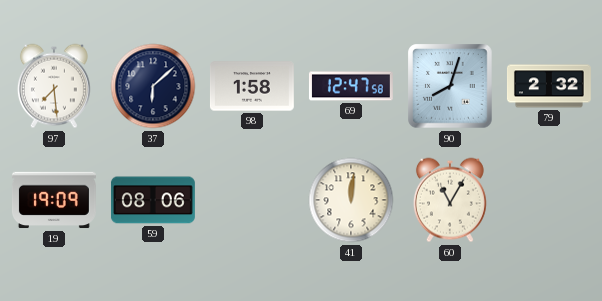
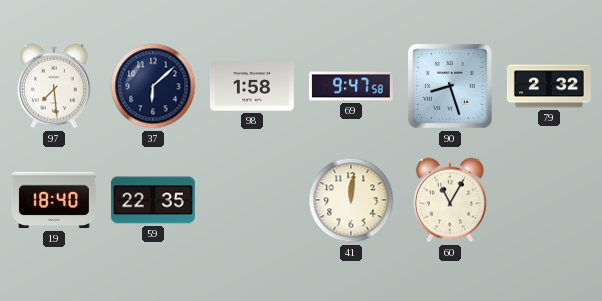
69: 12:47 -> 9:47
90: 8:03 -> 8:27
19: 19:09 -> 18:40
59: 08:06 -> 22:35
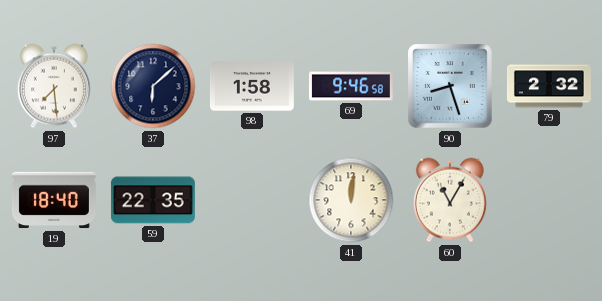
69: 9:47 -> 9:46
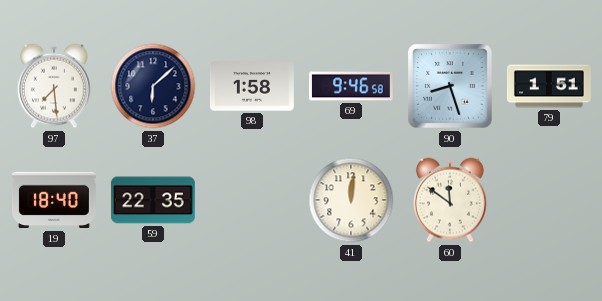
79: 2:32 -> 1:51
60: 11:05 -> 11:51
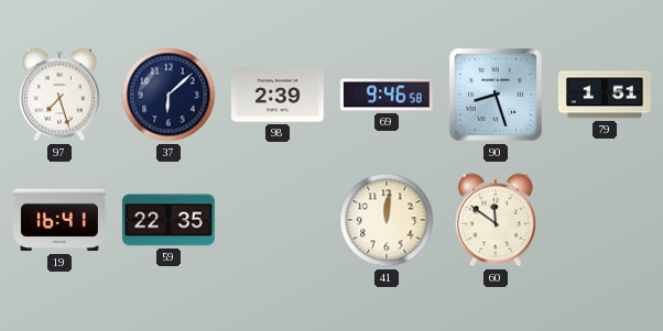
97: 7:29 -> 7:27
98: 1:58 -> 2:39
19: 18:40 -> 16:41
